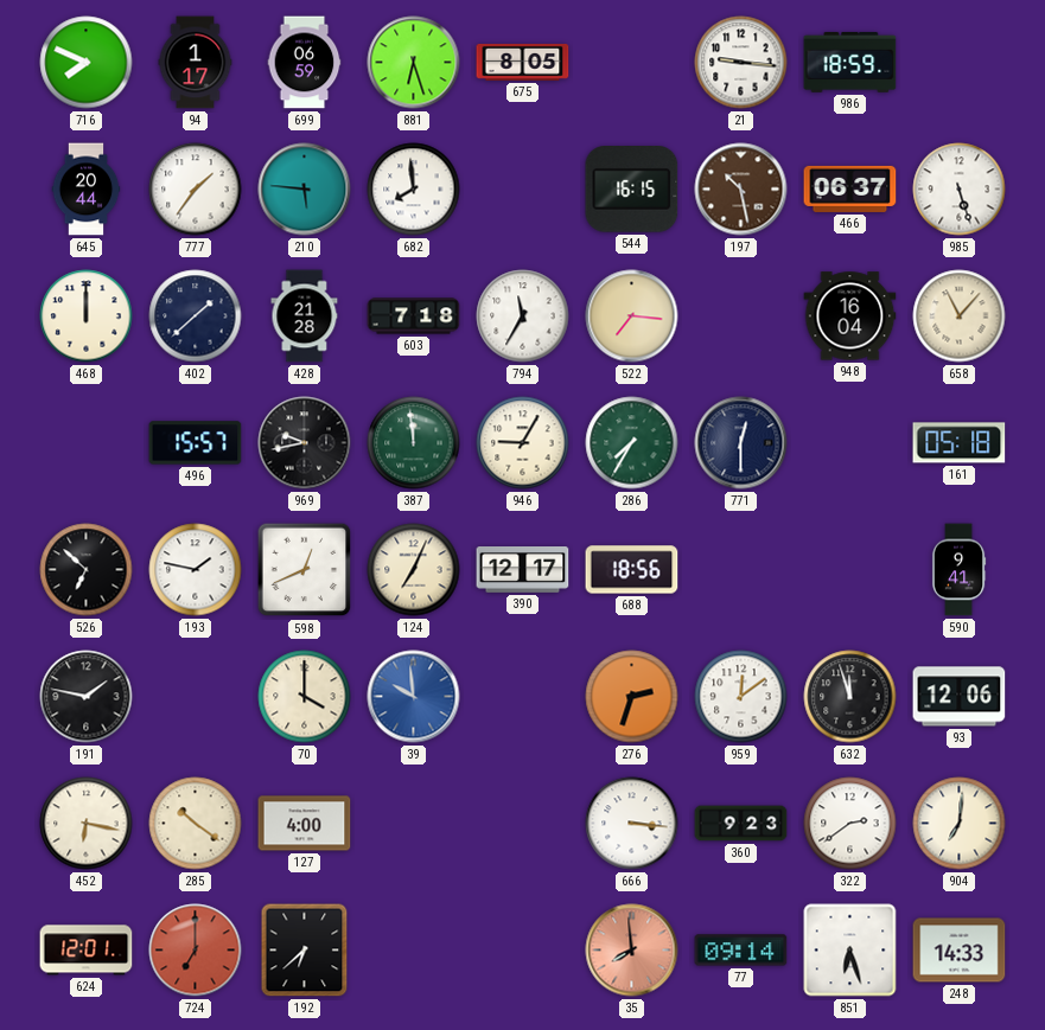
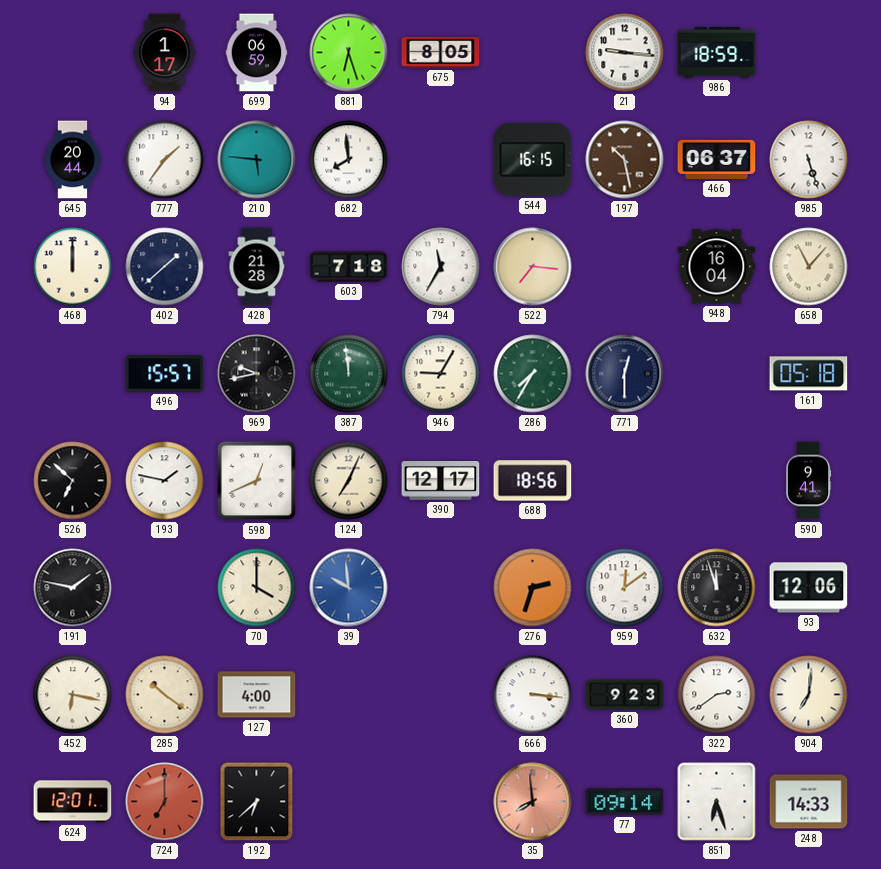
716: 7:49 -> none
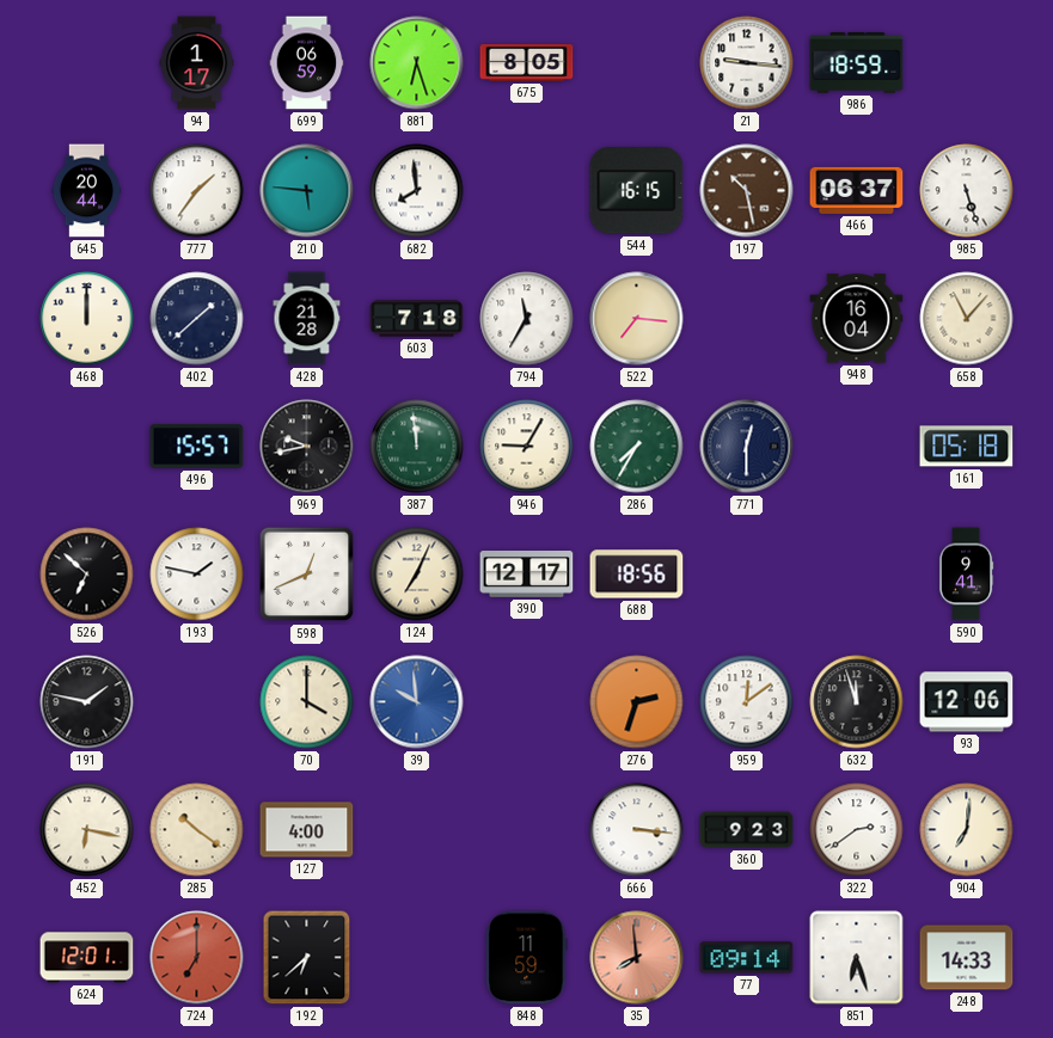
848: none -> 11:59
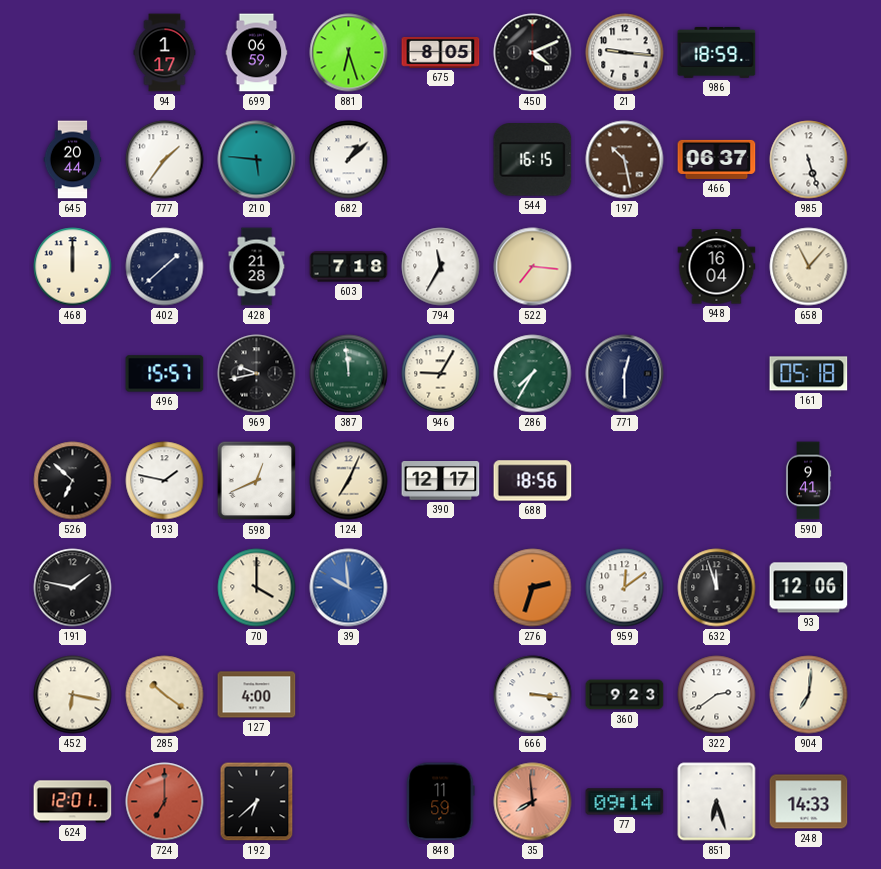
450: none -> 4:11
682: 7:59 -> 1:08
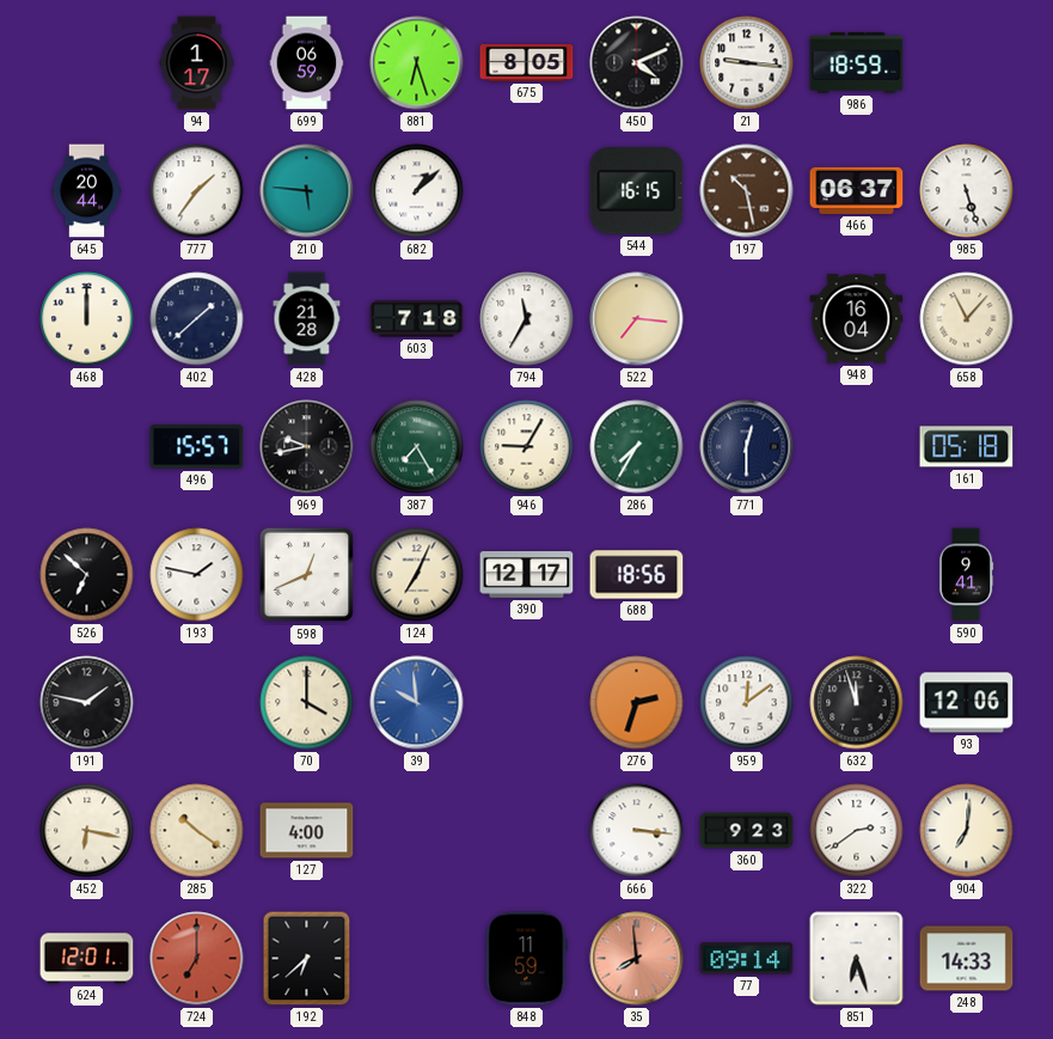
387: 11:59 -> 7:25
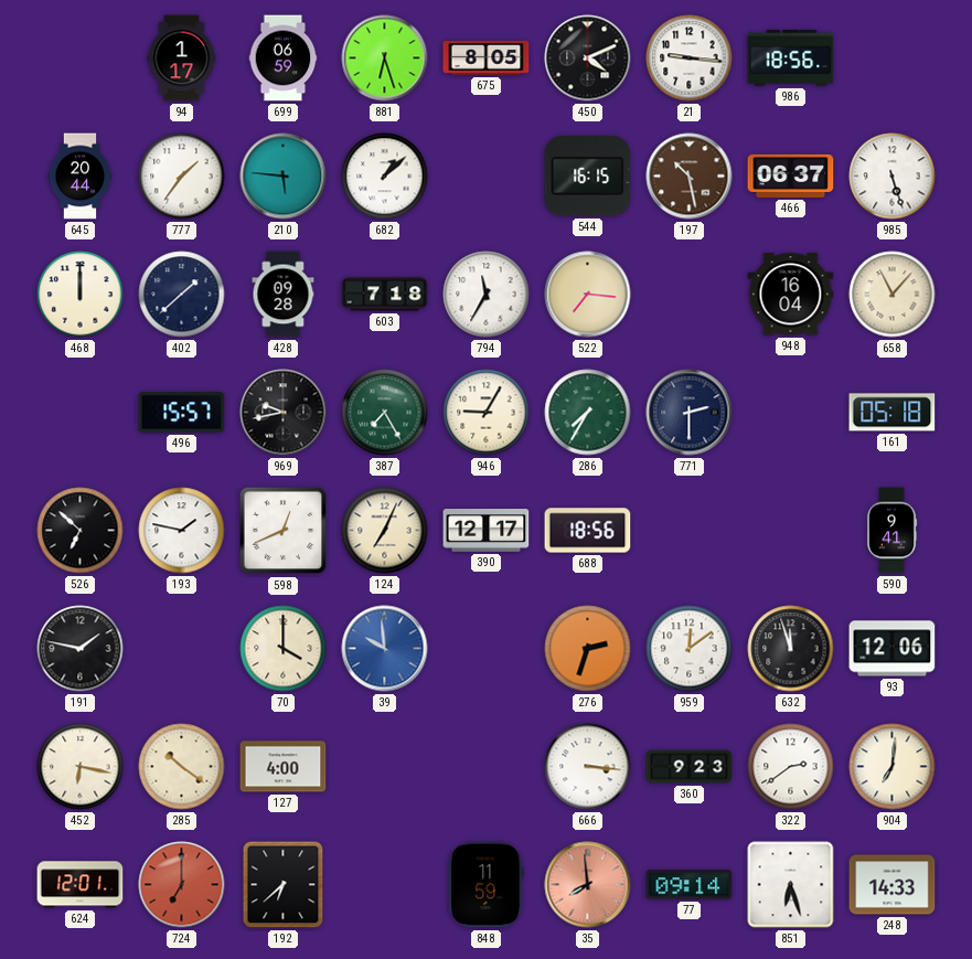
986: 18:59 -> 18:56
428: 21:28 -> 09:28
771: 12:30 -> 2:30
